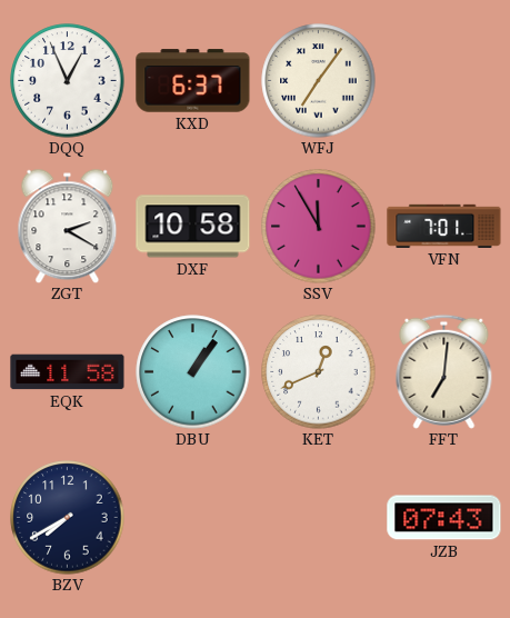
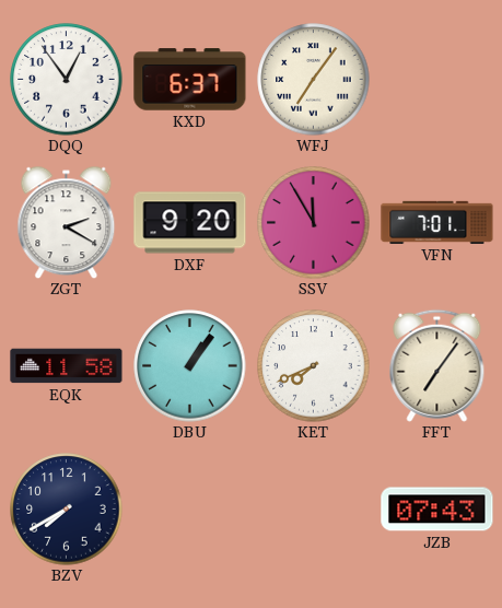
DQQ: 12:56 -> 12:54
DXF: 10:58 -> 9:20
KET: 12:41 -> 7:41
FFT: 7:01 -> 7:06
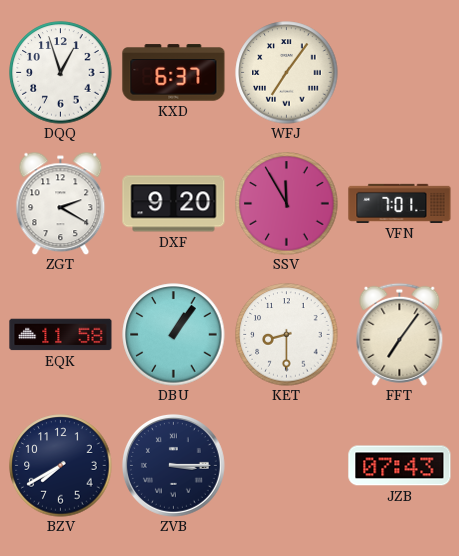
DQQ: 12:54 -> 12:57
KET: 7:41 -> 8:30
ZVB: none -> 3:15
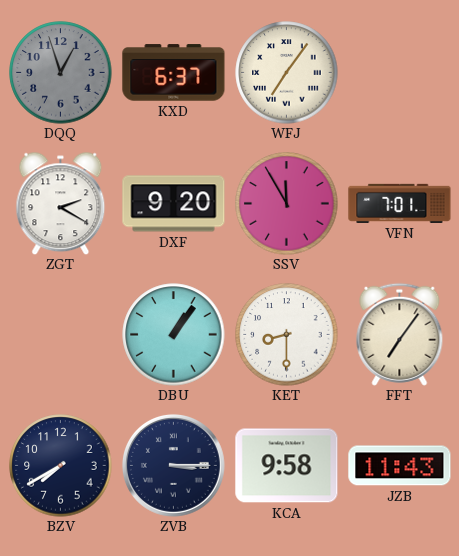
DQQ dial: white -> grey
EQK: 11:58 -> none
KCA: none -> 9:58
JZB: 07:43 -> 11:43
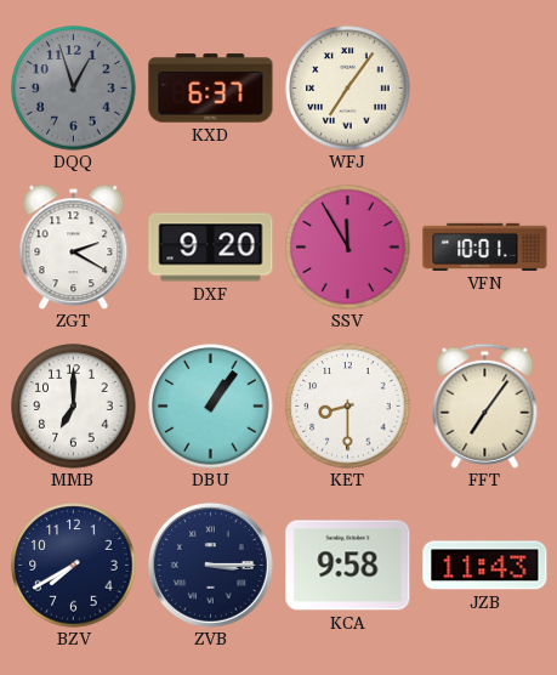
VFN: 7:01 -> 10:01
MMB: none -> 7:00
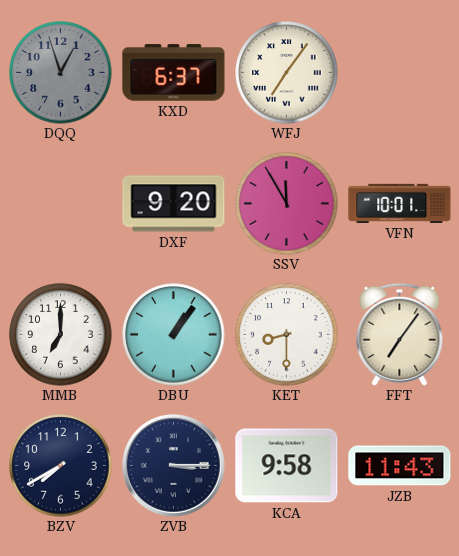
ZGT: 2:20 -> none
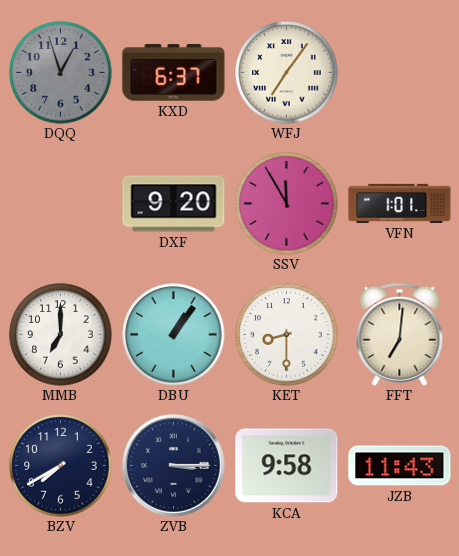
VFN: 10:01 -> 1:01
FFT: 7:06 -> 7:01
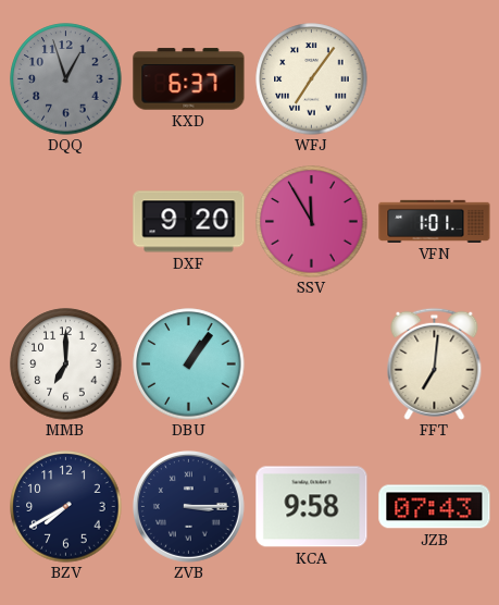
KET: 8:30 -> none
JZB: 11:43 -> 07:43
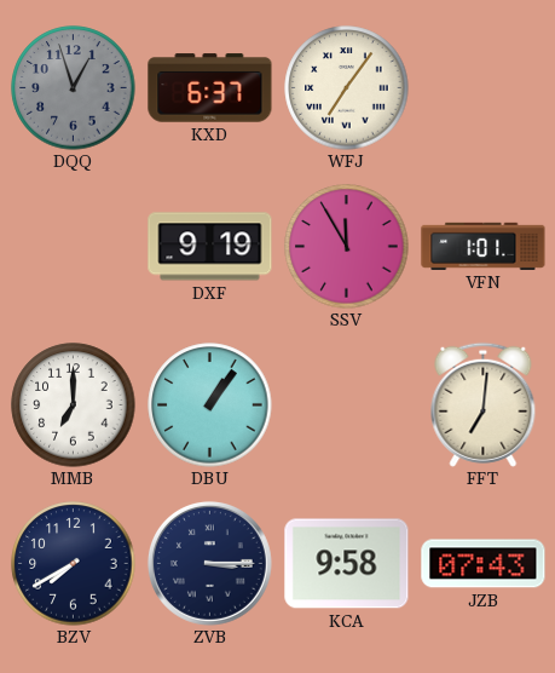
DXF: 9:20 -> 9:19
